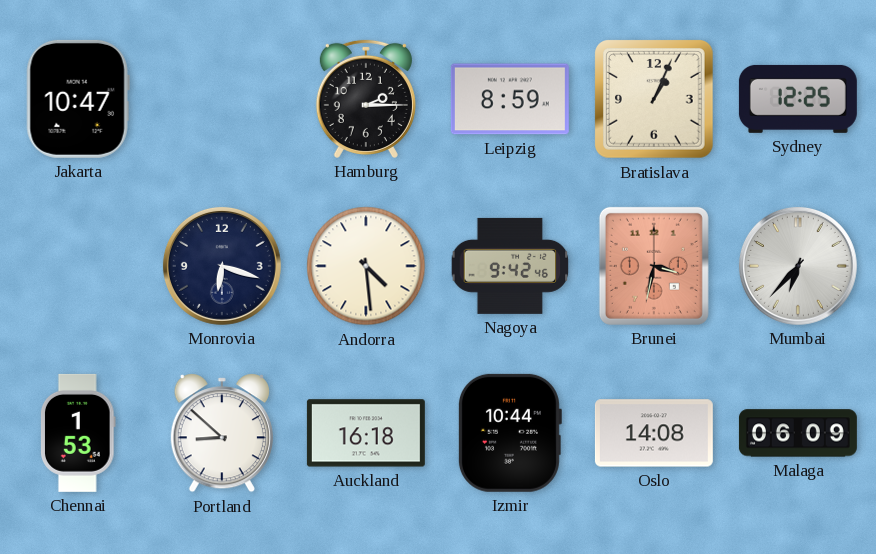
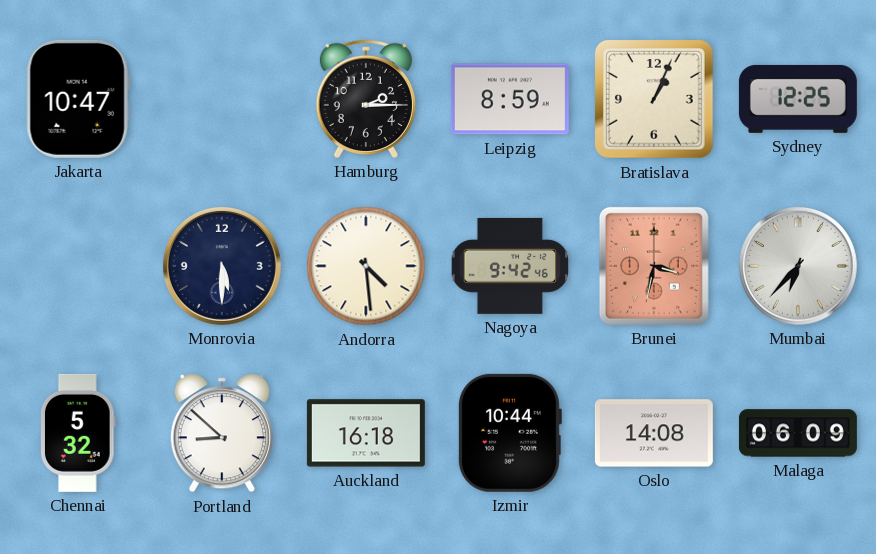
Monrovia: 6:18 -> 5:30
Chennai: 1:53 -> 5:32
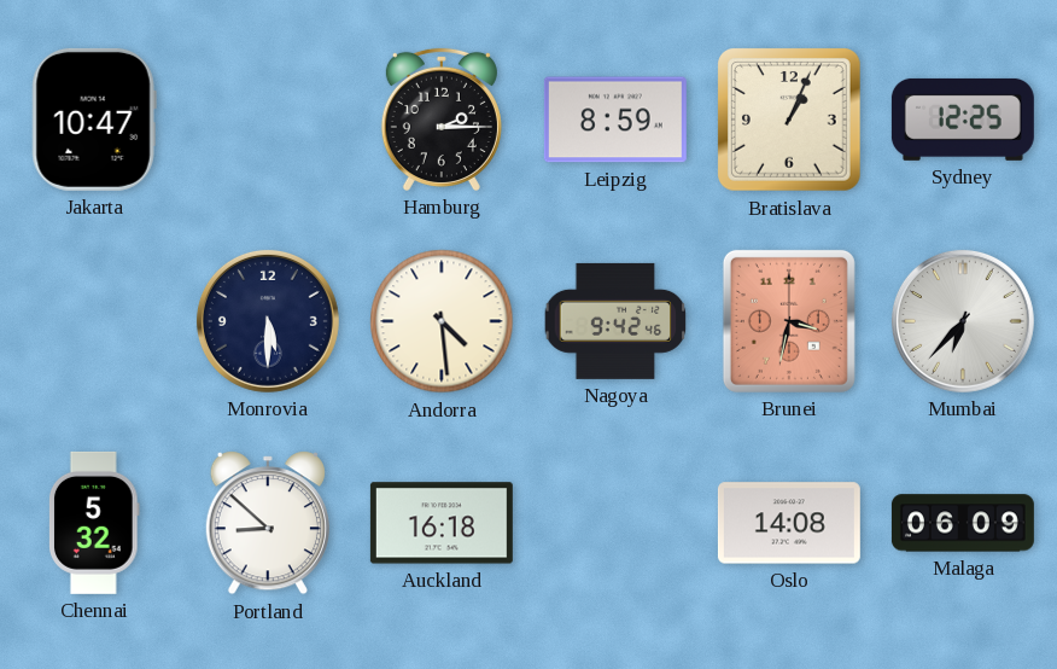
Izmir: 10:44 -> none
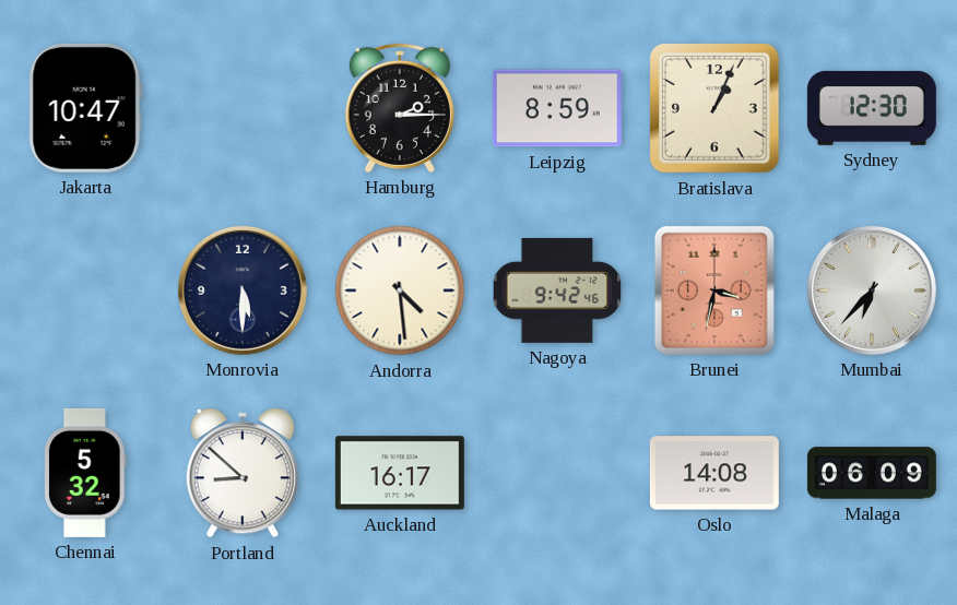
Sydney: 12:25 -> 12:30
Auckland: 16:18 -> 16:17
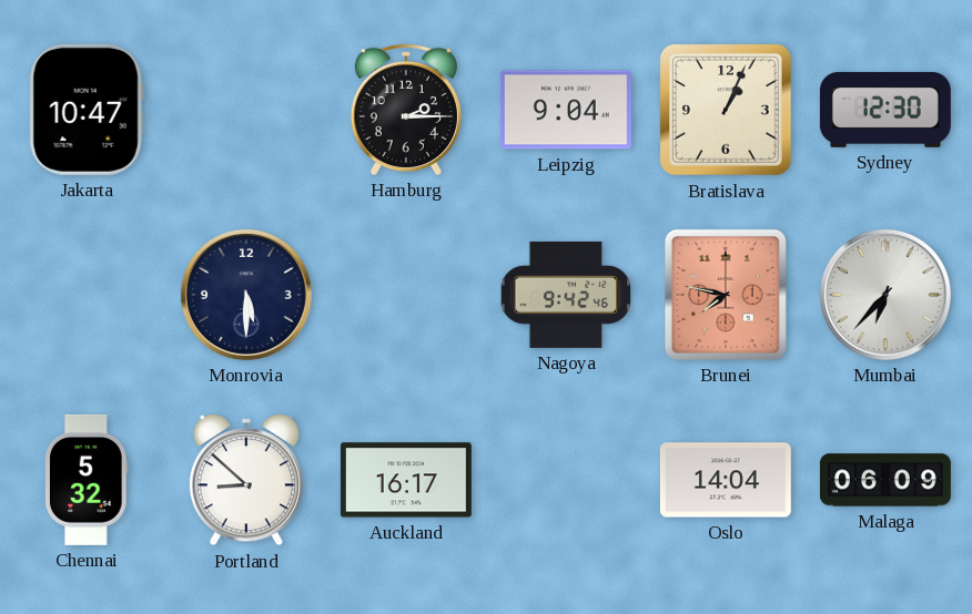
Leipzig: 8:59 -> 9:04
Andorra: 4:29 -> none
Brunei: 3:32 -> 7:47
Oslo: 14:08 -> 14:04
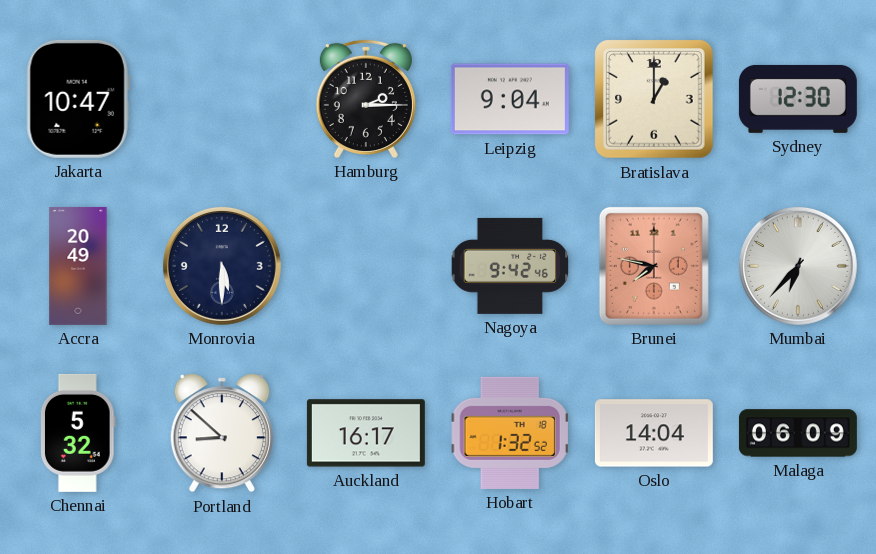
Bratislava: 1:04 -> 1:00
Accra: none -> 20:49
Hobart: none -> 1:32
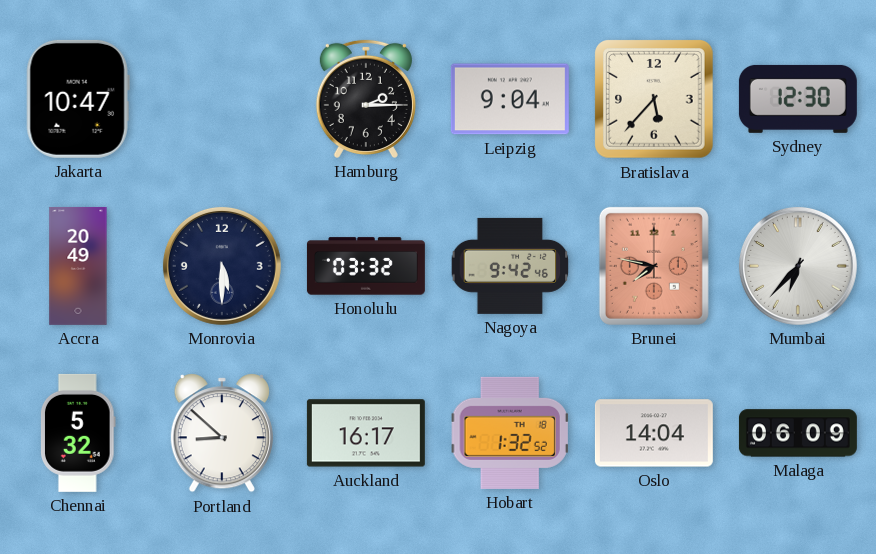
Bratislava: 1:00 -> 5:37
Honolulu: none -> 03:32
